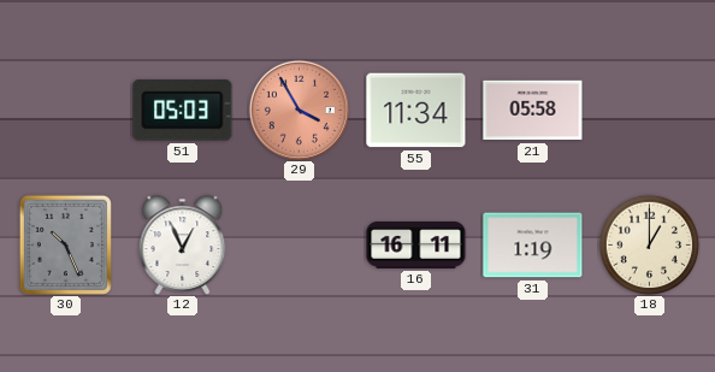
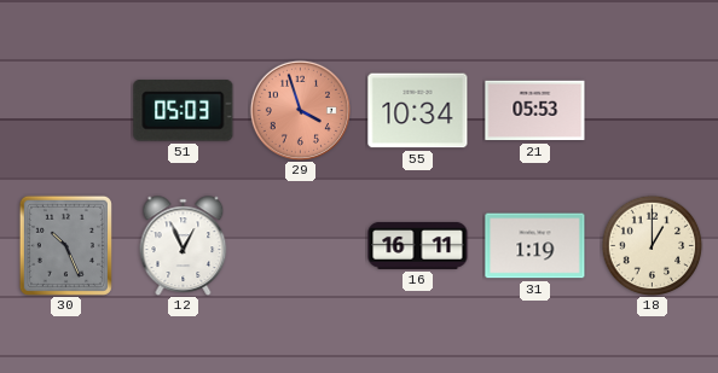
29: 3:55 -> 3:57
55: 11:34 -> 10:34
21: 05:58 -> 05:53
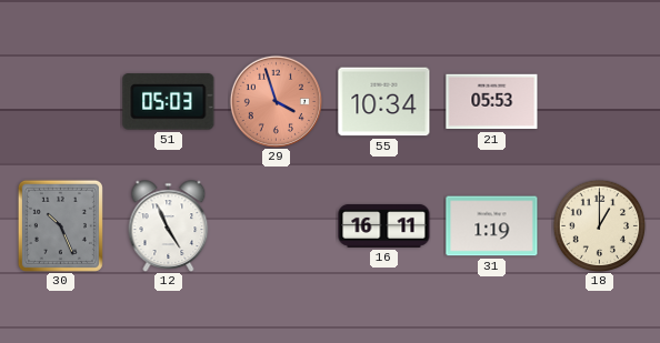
12: 12:56 -> 4:56
